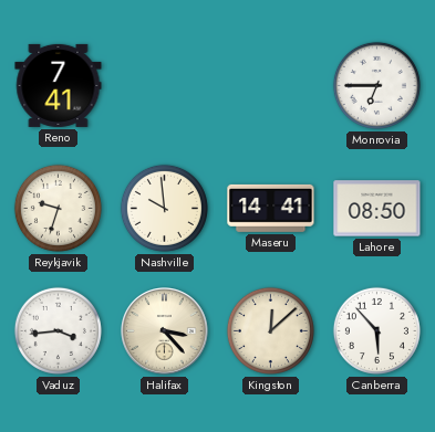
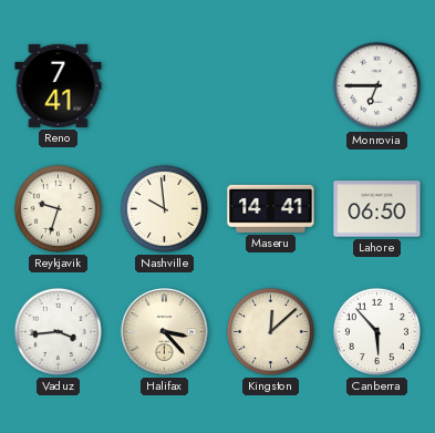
Lahore: 08:50 -> 06:50
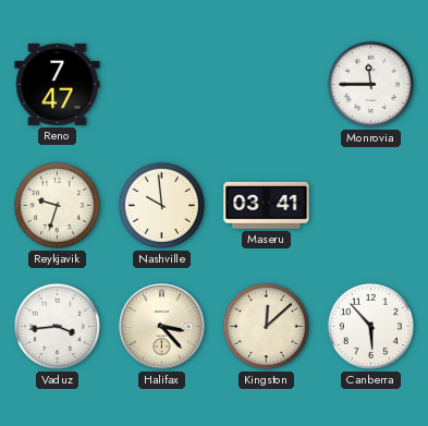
Reno: 7:41 -> 7:47
Monrovia: 6:45 -> 11:45
Maseru: 14:41 -> 03:41
Lahore: 06:50 -> none
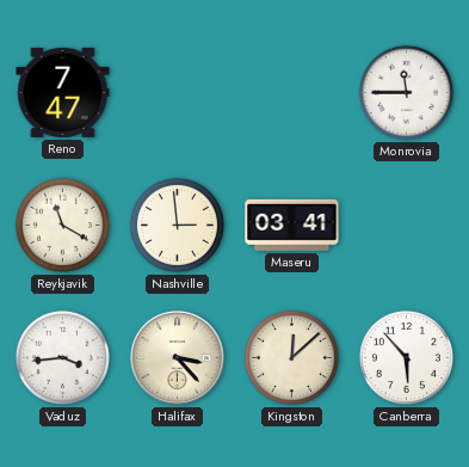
Reykjavik: 9:33 -> 11:20
Nashville: 9:59 -> 2:59
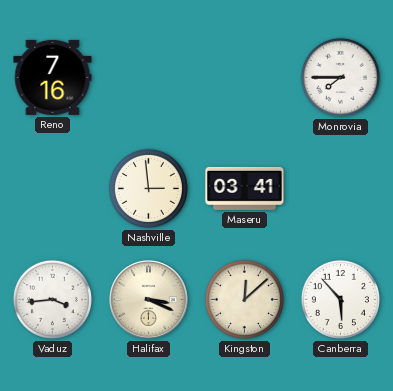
Reno: 7:47 -> 7:16
Monrovia: 11:45 -> 7:45
Reykjavik: 11:20 -> none
Halifax: 3:23 -> 3:19
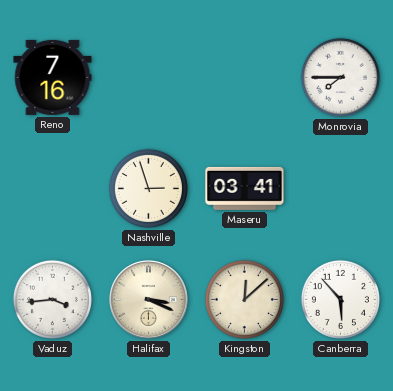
Nashville: 2:59 -> 2:57
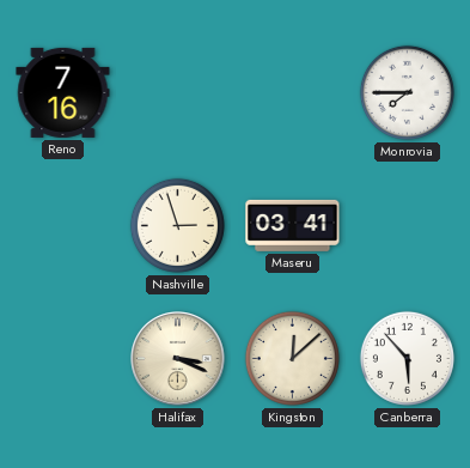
Vaduz: 3:44 -> none
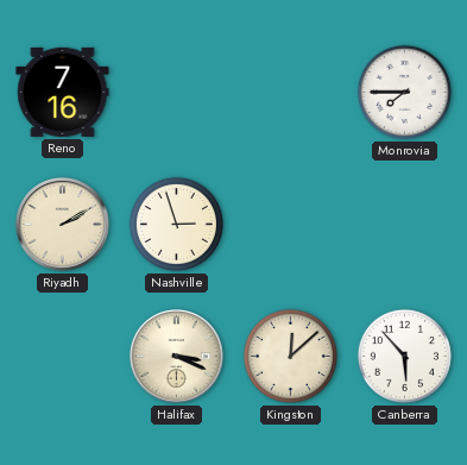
Riyadh: none -> 2:10
Maseru: 03:41 -> none
